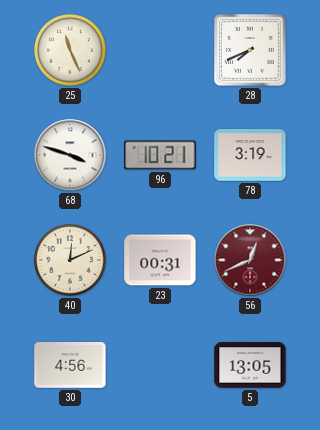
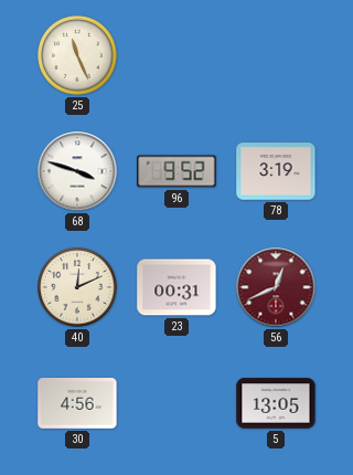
28: 7:41 -> none
96: 10:21 -> 9:52
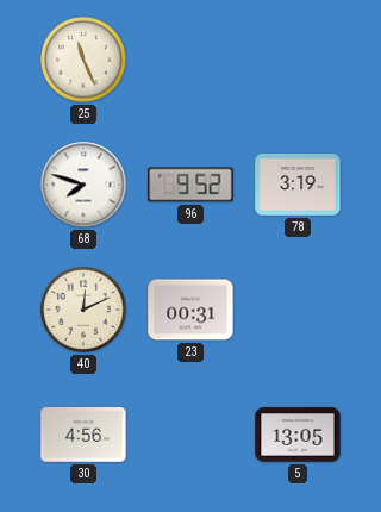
68: 3:48 -> 7:48
56: 12:41 -> none
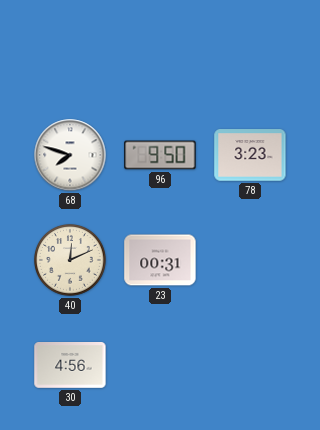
25: 11:26 -> none
96: 9:52 -> 9:50
78: 3:19 -> 3:23
5: 13:05 -> none
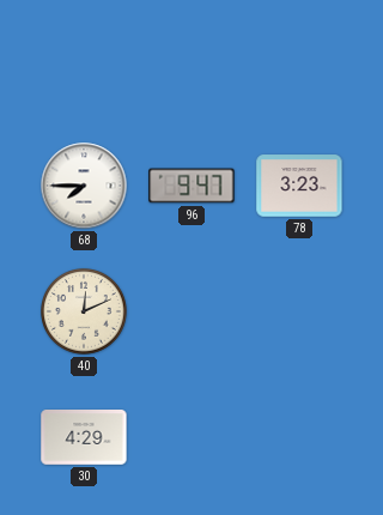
68: 7:48 -> 7:45
96: 9:50 -> 9:47
23: 00:31 -> none
30: 4:56 -> 4:29
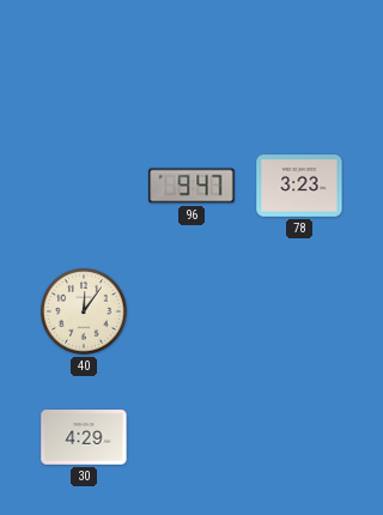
68: 7:45 -> none
40: 12:11 -> 12:06
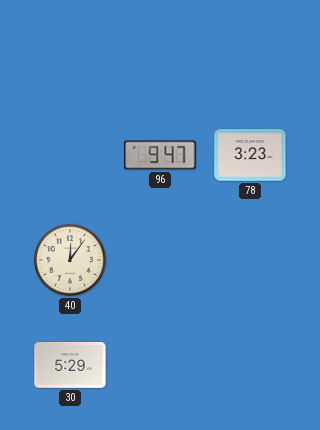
30: 4:29 -> 5:29
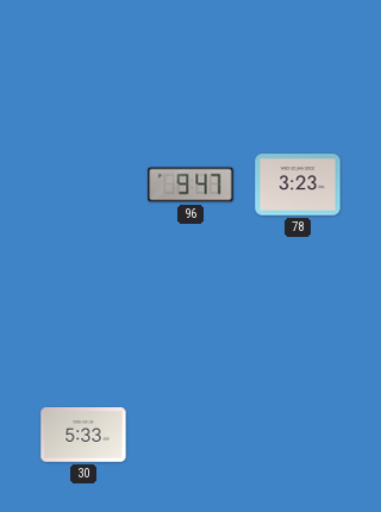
40: 12:06 -> none
30: 5:29 -> 5:33
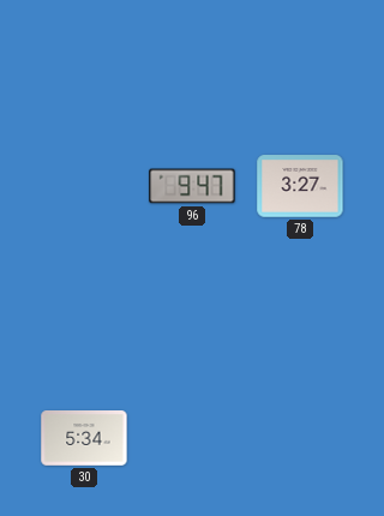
78: 3:23 -> 3:27
30: 5:33 -> 5:34
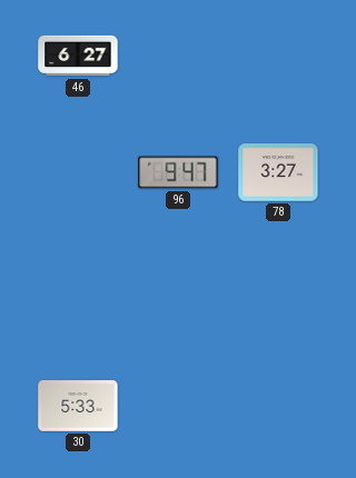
46: none -> 6:27
30: 5:34 -> 5:33
